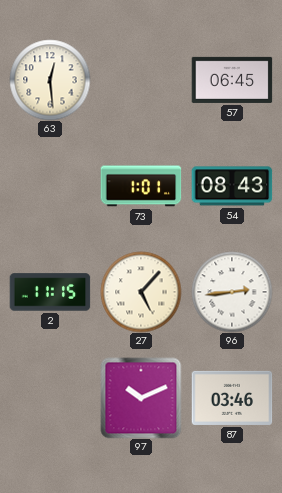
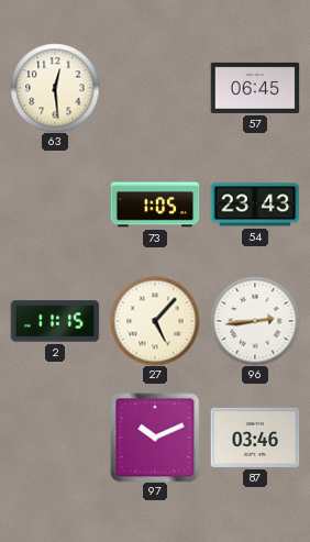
73: 1:01 -> 1:05
54: 08:43 -> 23:43
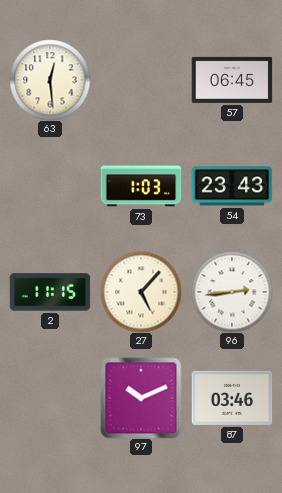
73: 1:05 -> 1:03
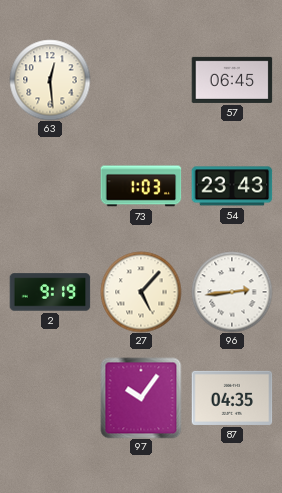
2: 11:15 -> 9:19
97: 10:11 -> 10:06
87: 03:46 -> 04:35
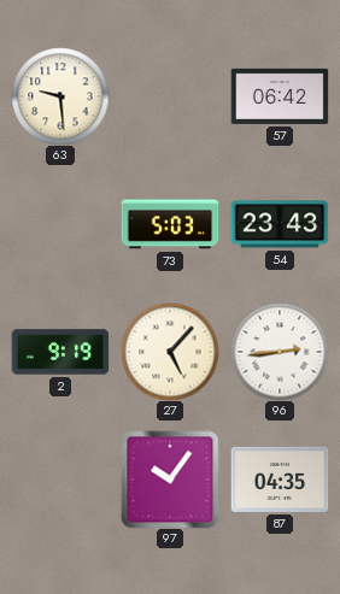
63: 12:29 -> 9:29
57: 06:45 -> 06:42
73: 1:03 -> 5:03
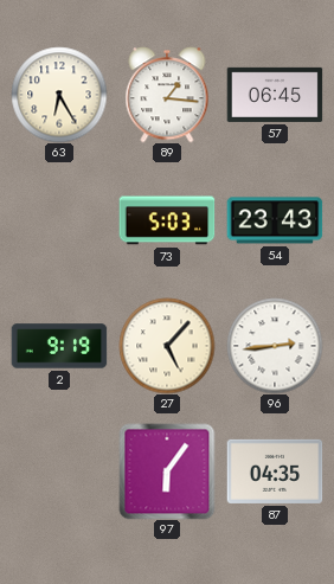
63: 9:29 -> 6:25
89: none -> 1:16
57: 06:42 -> 06:45
97: 10:06 -> 6:06
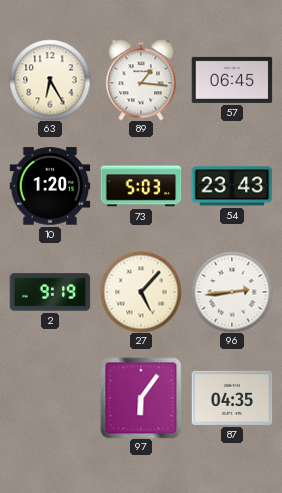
10: none -> 1:20
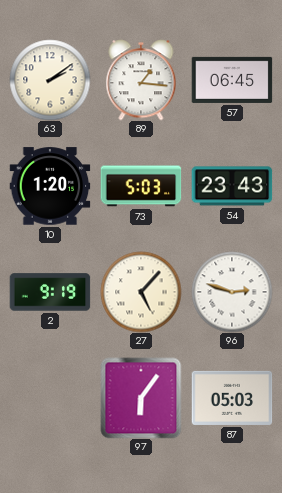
63: 6:25 -> 2:09
96: 2:44 -> 2:48
87: 04:35 -> 05:03
